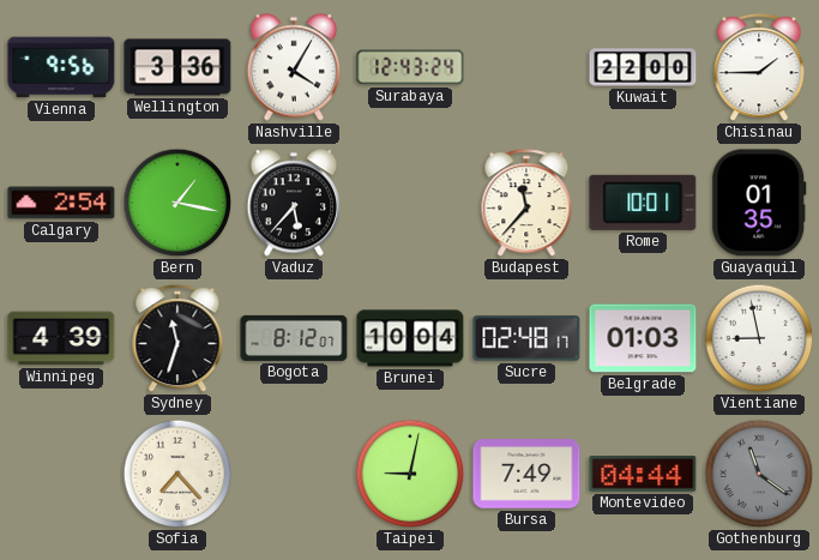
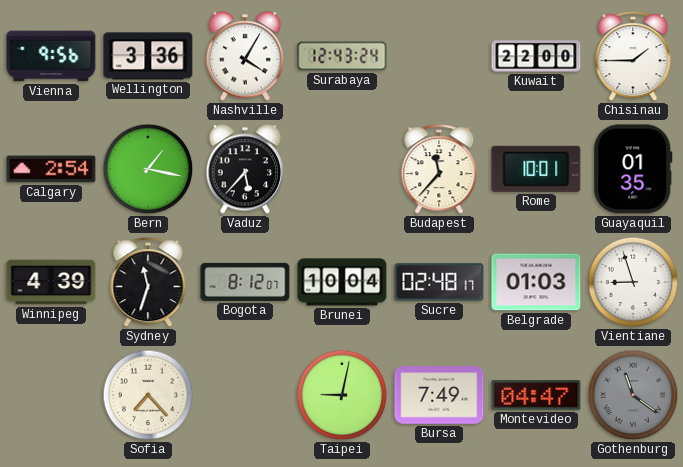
Vientiane: 8:58 -> 8:57
Montevideo: 04:44 -> 04:47
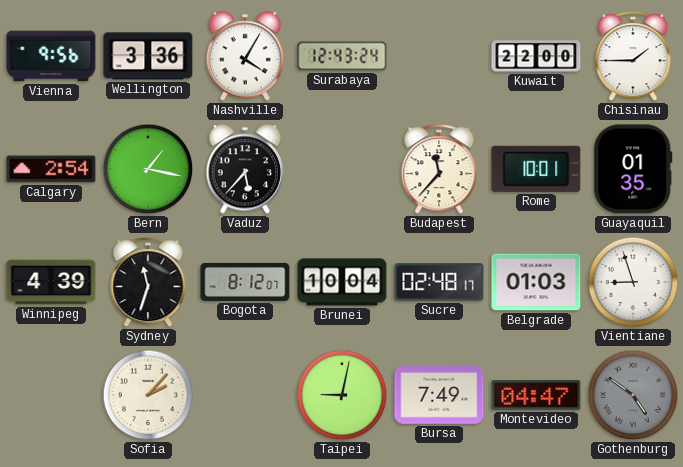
Sofia: 7:23 -> 2:07
Gothenburg: 11:21 -> 4:51
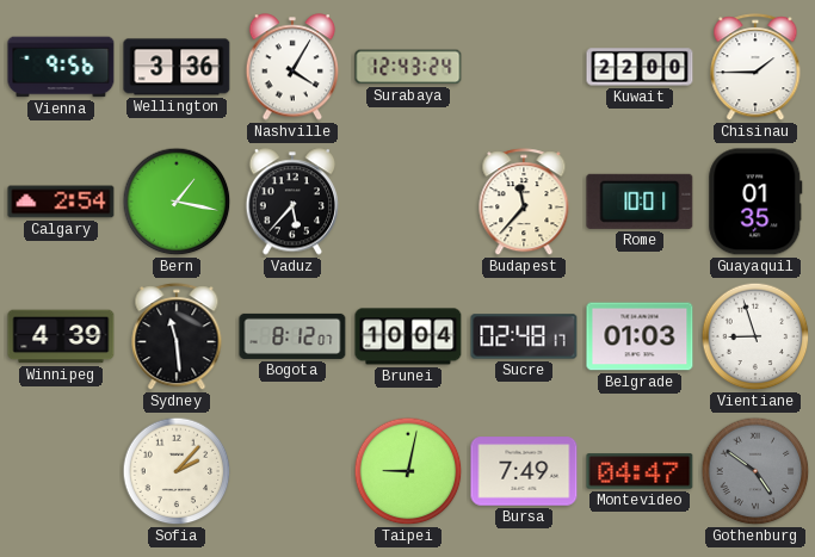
Sydney: 11:33 -> 11:29
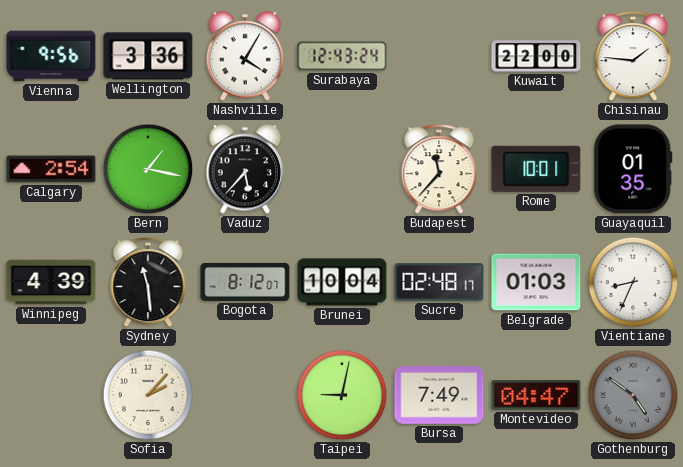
Chisinau: 1:45 -> 1:46
Vientiane: 8:57 -> 8:34
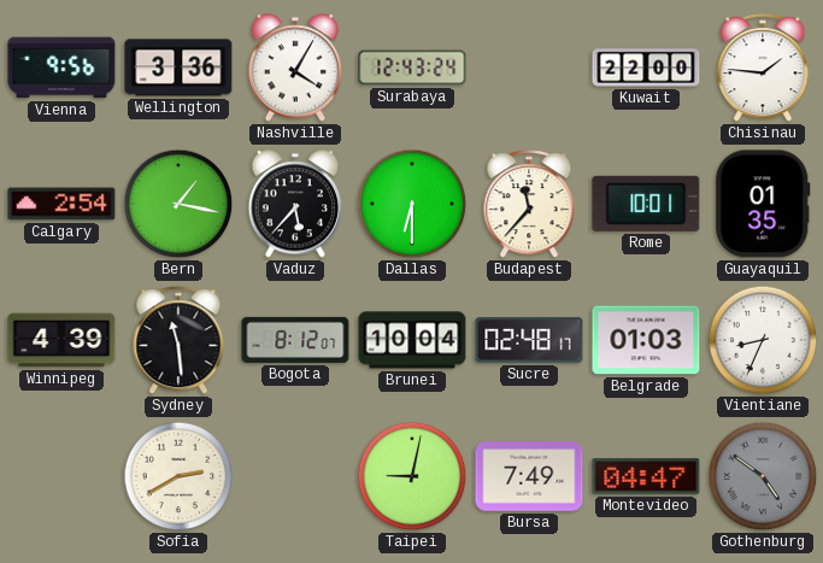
Dallas: none -> 6:30
Sofia: 2:07 -> 2:40
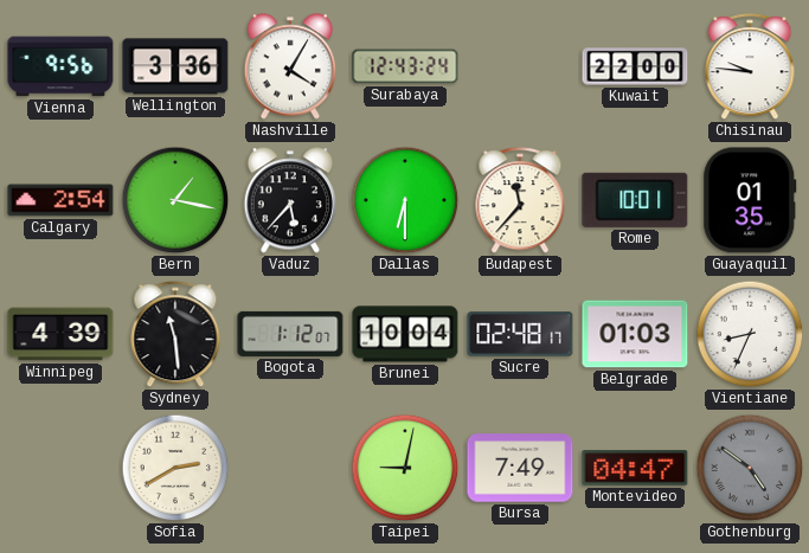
Chisinau: 1:46 -> 9:46
Bogota: 8:12 -> 1:12
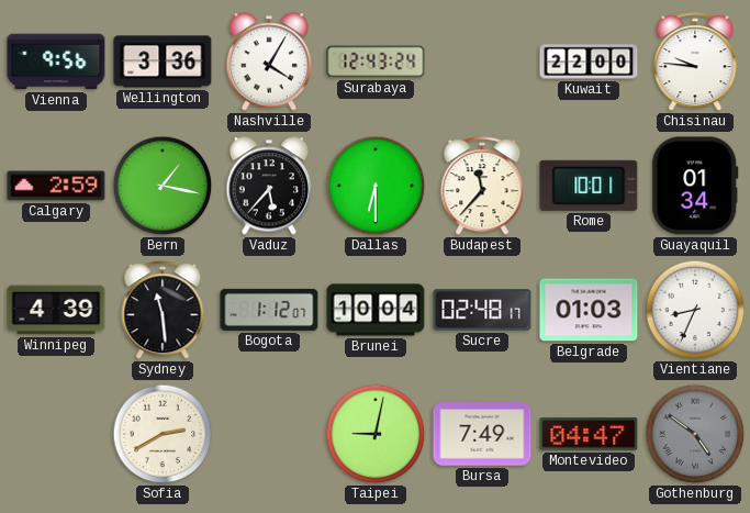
Calgary: 2:54 -> 2:59
Guayaquil: 01:35 -> 01:34
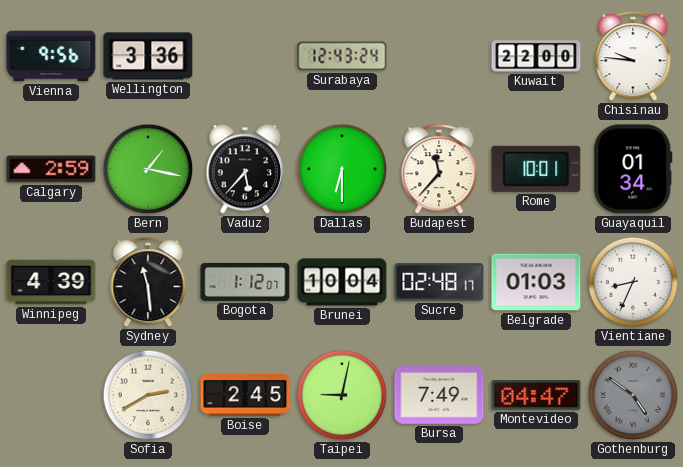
Nashville: 4:05 -> none
Boise: none -> 2:45
